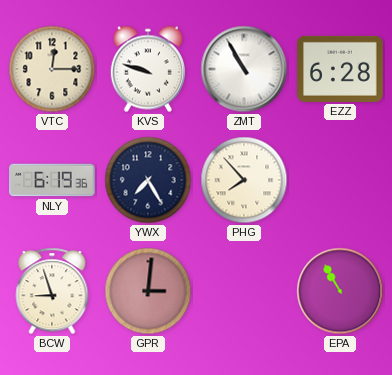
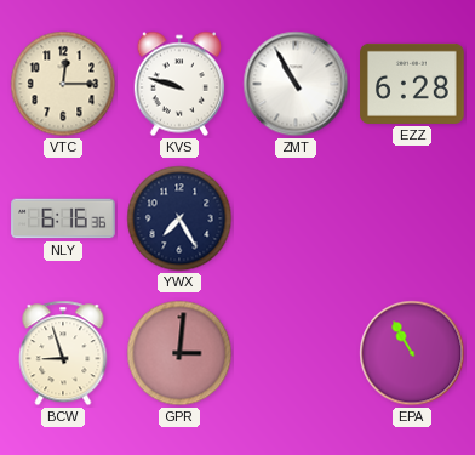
NLY: 6:19 -> 6:16
PHG: 7:53 -> none
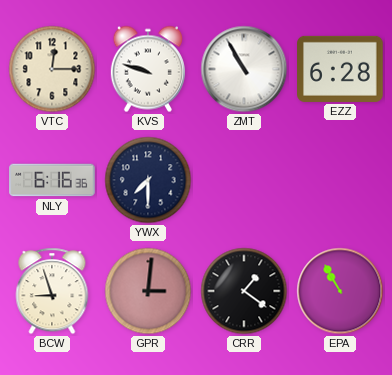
YWX: 7:25 -> 7:30
CRR: none -> 1:21
